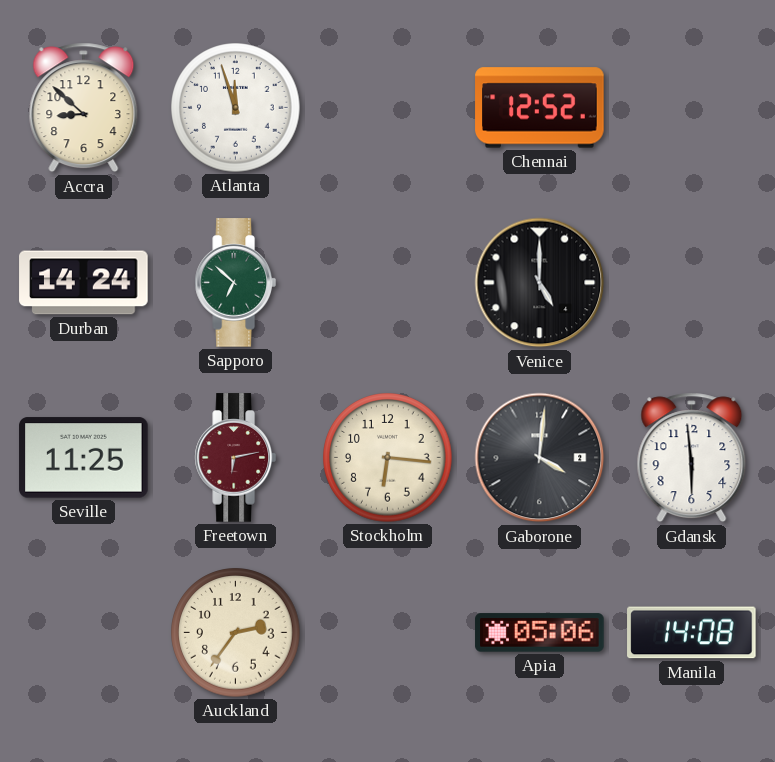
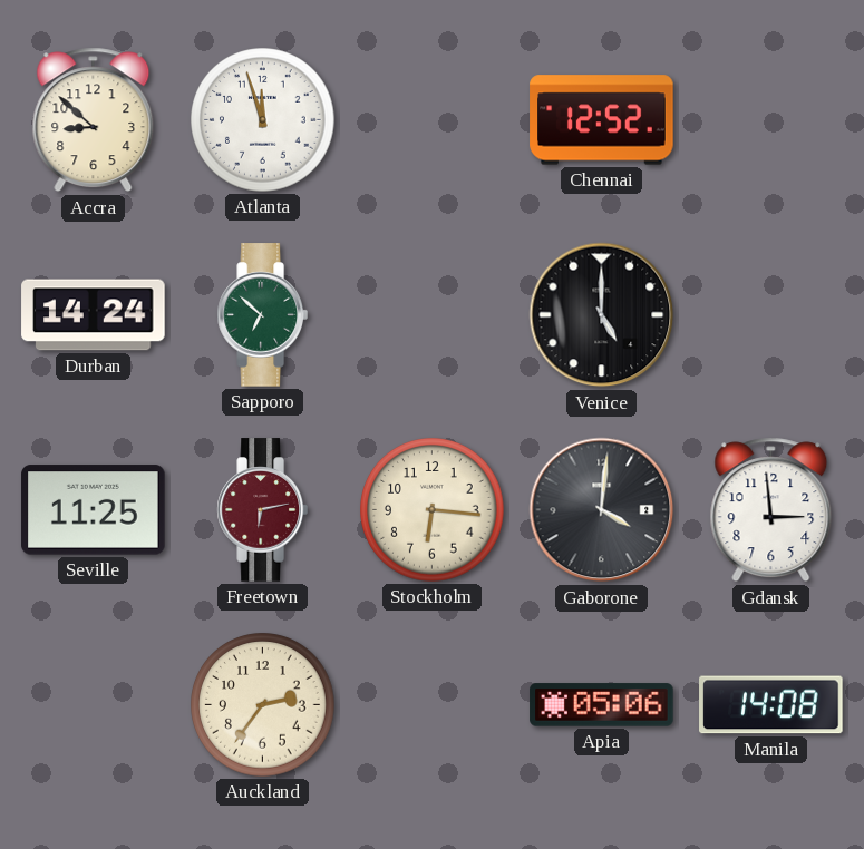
Gdansk: 5:59 -> 2:59
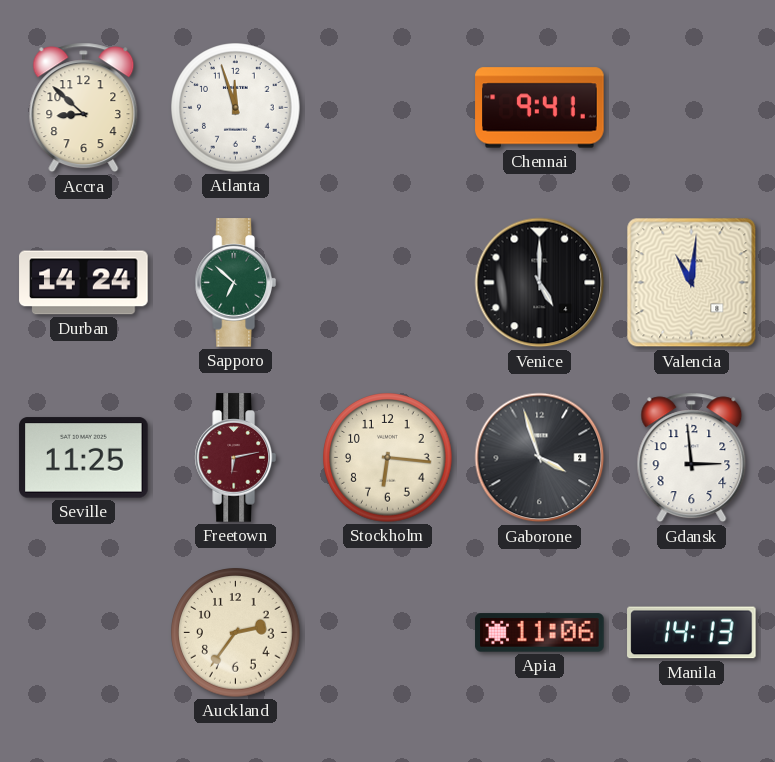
Chennai: 12:52 -> 9:41
Valencia: none -> 11:01
Gaborone: 4:01 -> 3:57
Apia: 05:06 -> 11:06
Manila: 14:08 -> 14:13
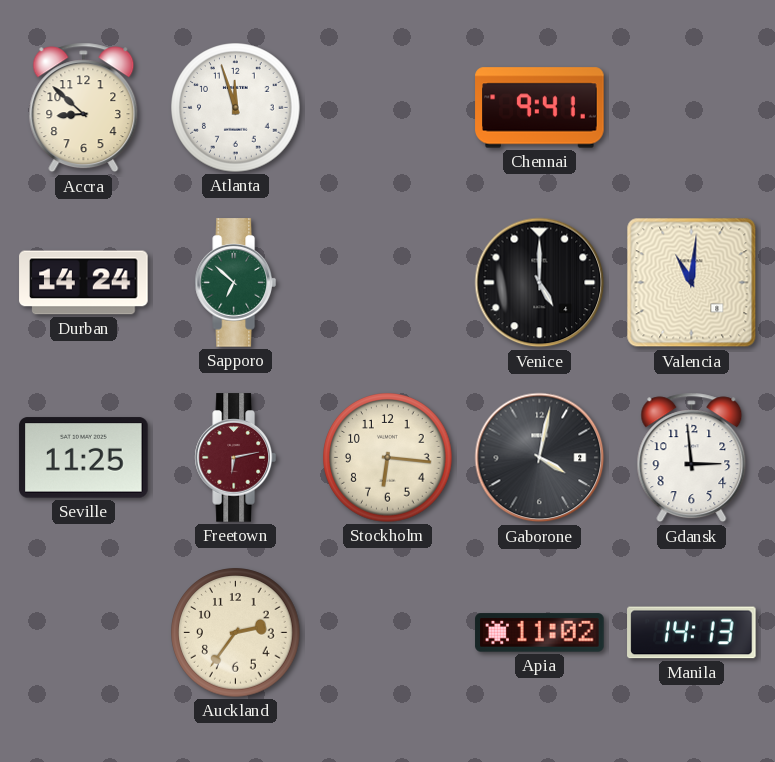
Gaborone: 3:57 -> 4:02
Apia: 11:06 -> 11:02
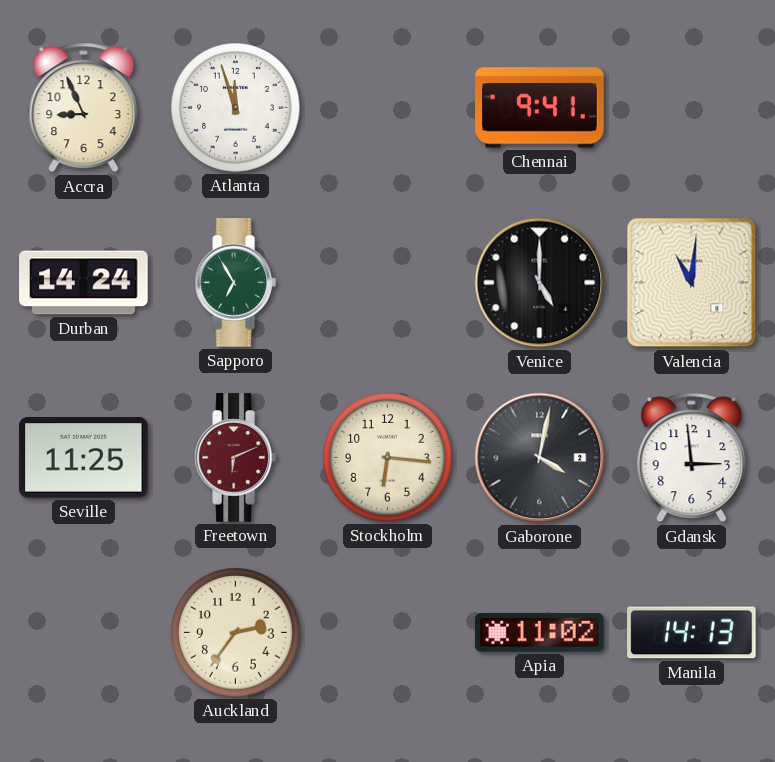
Accra: 8:52 -> 8:56
Sapporo: 6:52 -> 6:55
Freetown: 6:13 -> 6:11
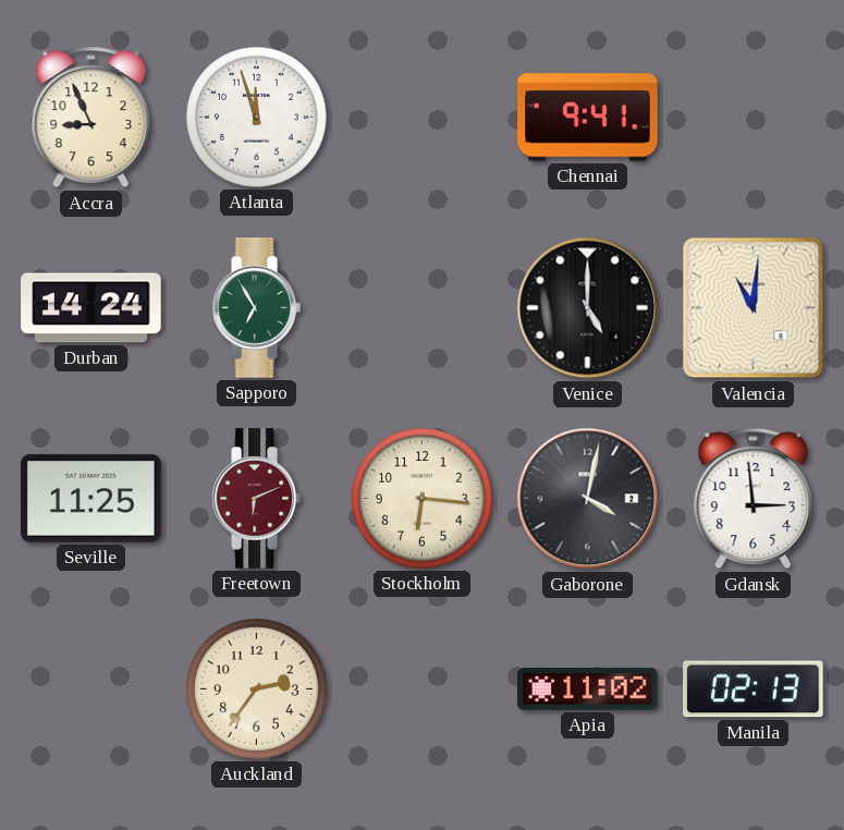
Manila: 14:13 -> 02:13
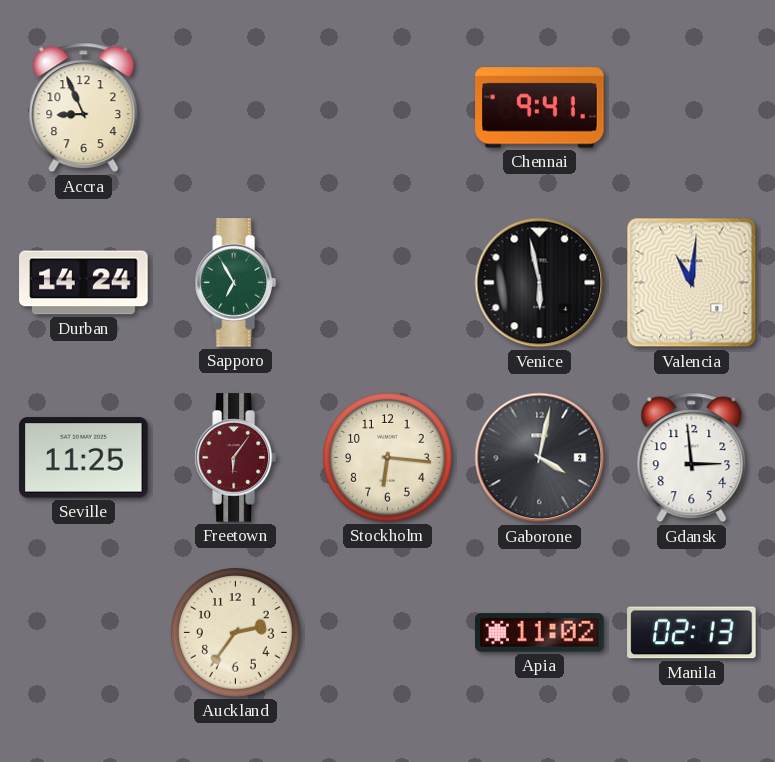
Atlanta: 11:57 -> none
Venice: 5:00 -> 5:58
Freetown: 6:11 -> 6:06
